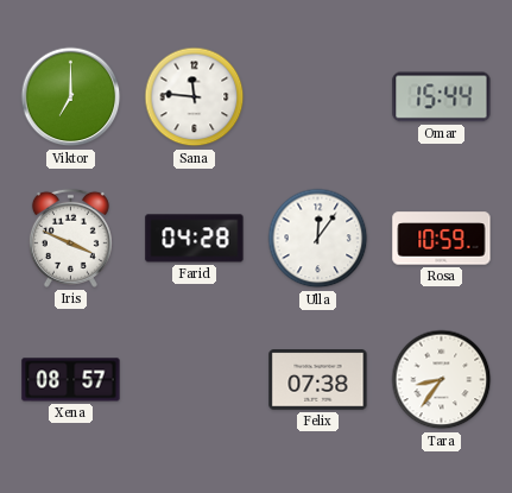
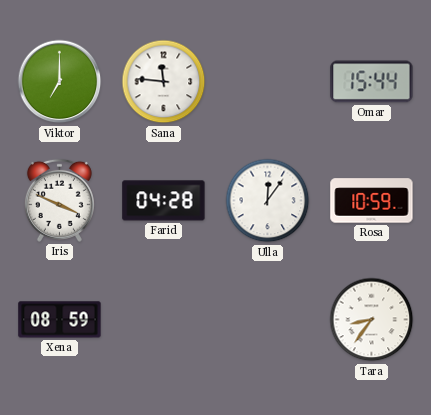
Xena: 08:57 -> 08:59
Felix: 07:38 -> none
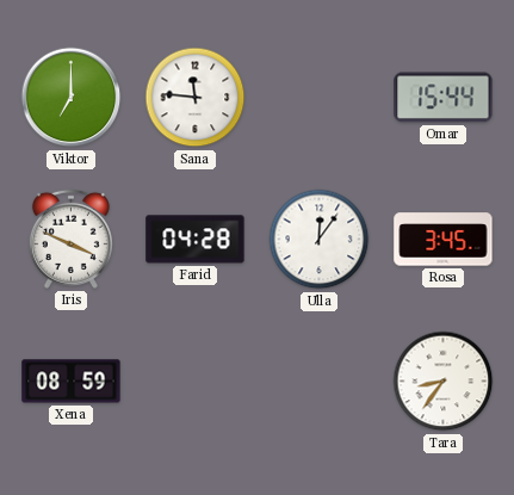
Rosa: 10:59 -> 3:45
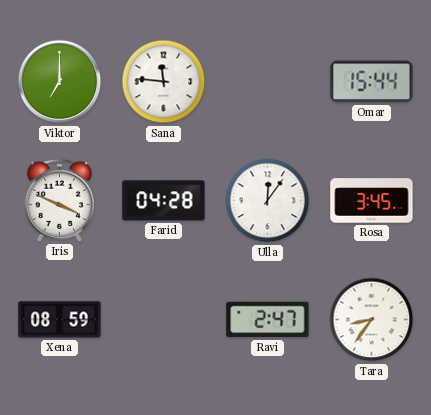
Ravi: none -> 2:47
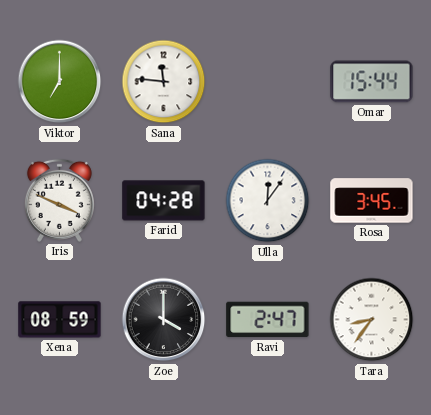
Zoe: none -> 4:00
